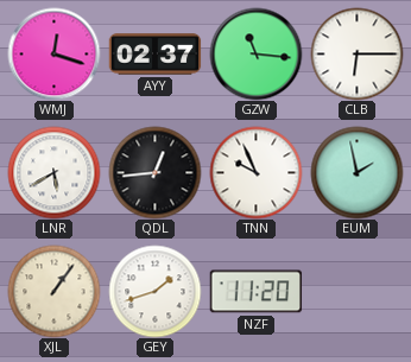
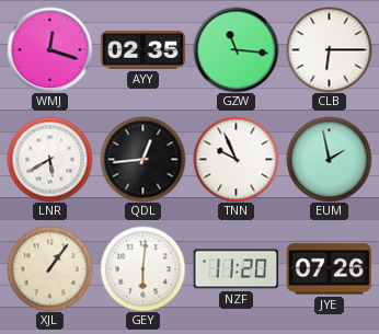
AYY: 02:37 -> 02:35
GEY: 1:42 -> 6:01
JYE: none -> 07:26
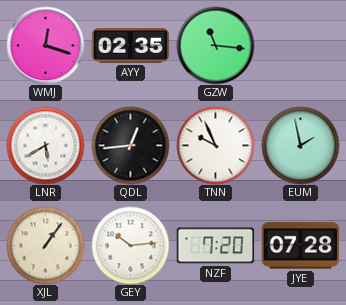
CLB: 6:15 -> none
GEY: 6:01 -> 10:14
NZF: 11:20 -> 7:20
JYE: 07:26 -> 07:28
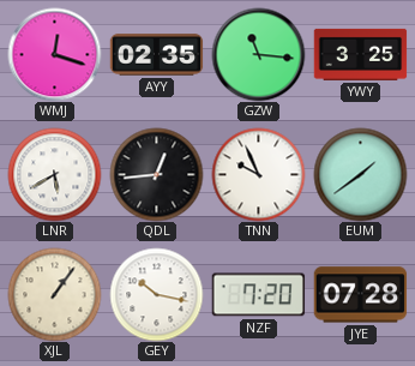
YWY: none -> 3:25
EUM: 1:58 -> 1:39
GEY: 10:14 -> 10:17
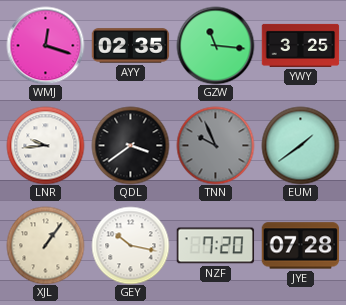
LNR: 5:40 -> 9:44
QDL: 12:44 -> 3:39
TNN dial: white -> grey
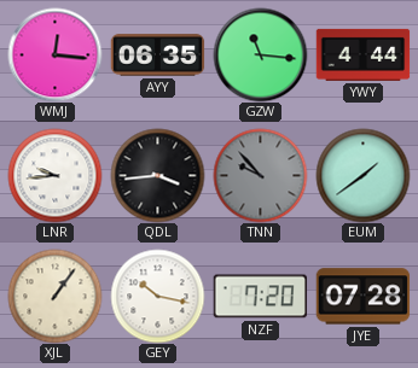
WMJ: 12:18 -> 12:16
AYY: 02:35 -> 06:35
YWY: 3:25 -> 4:44
QDL: 3:39 -> 3:44
TNN: 9:56 -> 9:53
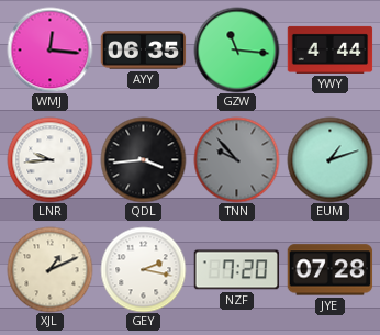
EUM: 1:39 -> 1:12
XJL: 1:06 -> 1:11
GEY: 10:17 -> 2:17
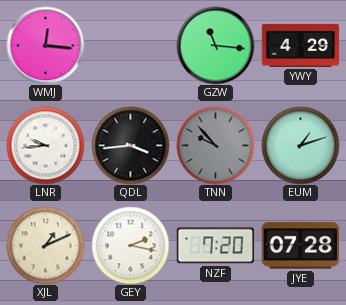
AYY: 06:35 -> none
YWY: 4:44 -> 4:29
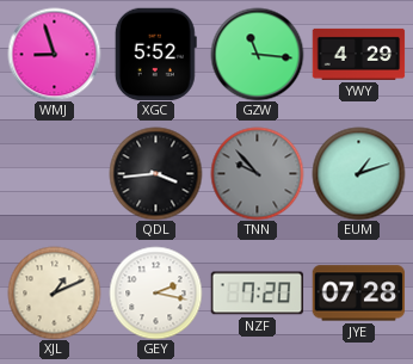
WMJ: 12:16 -> 8:57
XGC: none -> 5:52
LNR: 9:44 -> none
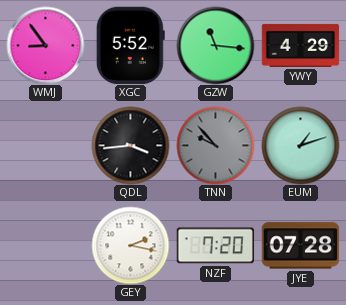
WMJ: 8:57 -> 8:54
XJL: 1:11 -> none
